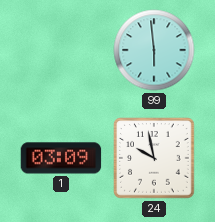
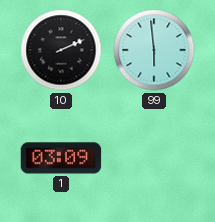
10: none -> 2:11
24: 9:58 -> none
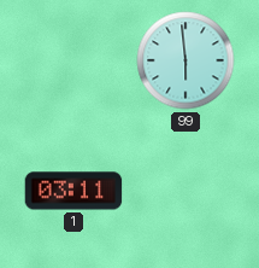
10: 2:11 -> none
1: 03:09 -> 03:11
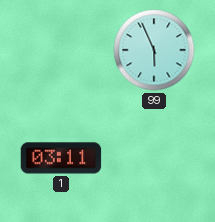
99: 5:59 -> 5:56
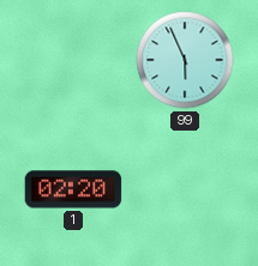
1: 03:11 -> 02:20
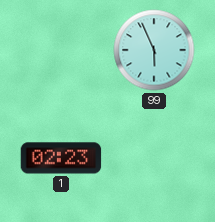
1: 02:20 -> 02:23
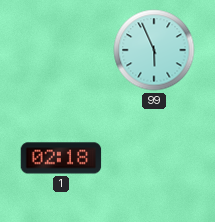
1: 02:23 -> 02:18
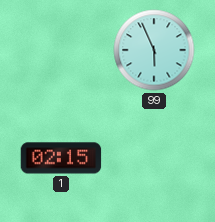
1: 02:18 -> 02:15
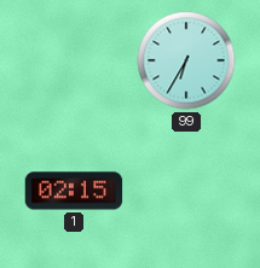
99: 5:56 -> 6:35
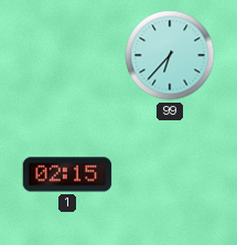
99: 6:35 -> 6:37
